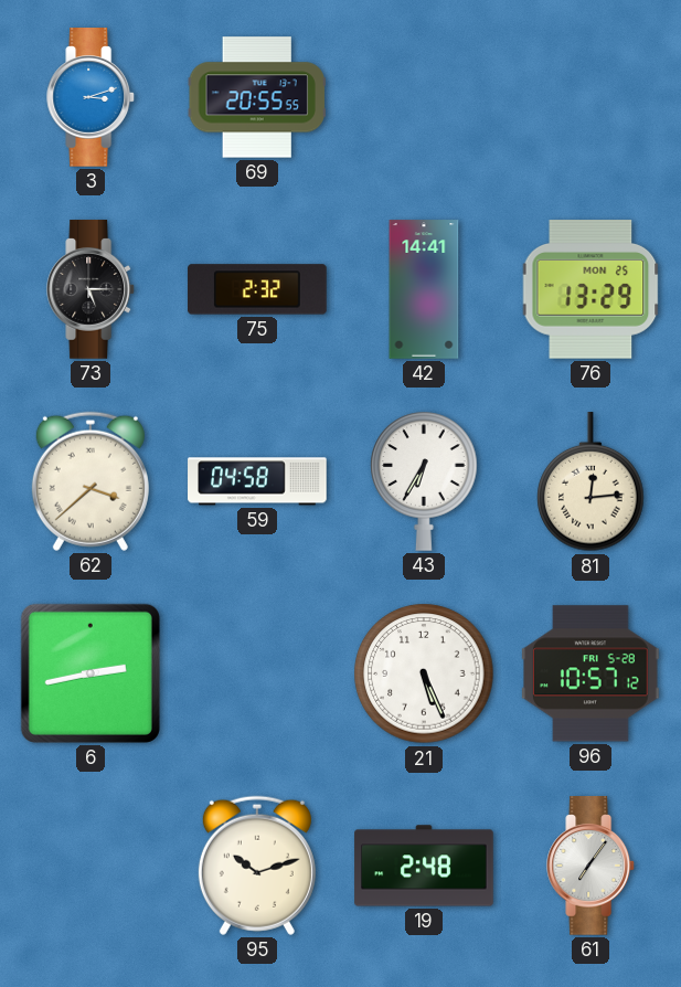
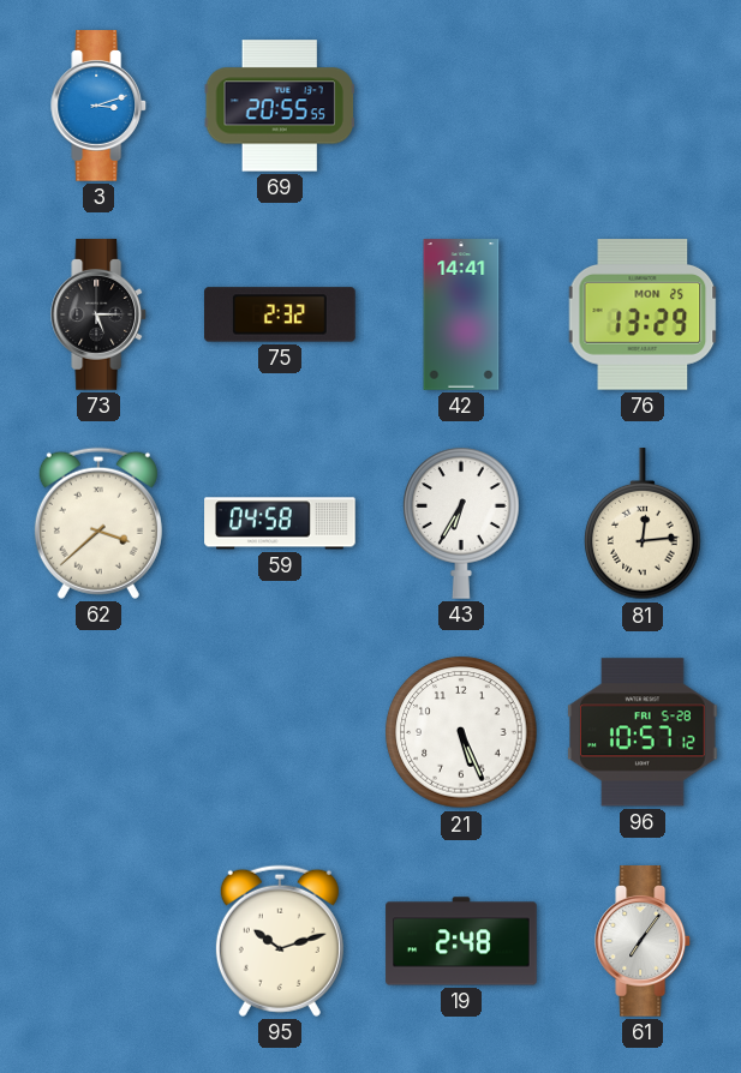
6: 2:43 -> none
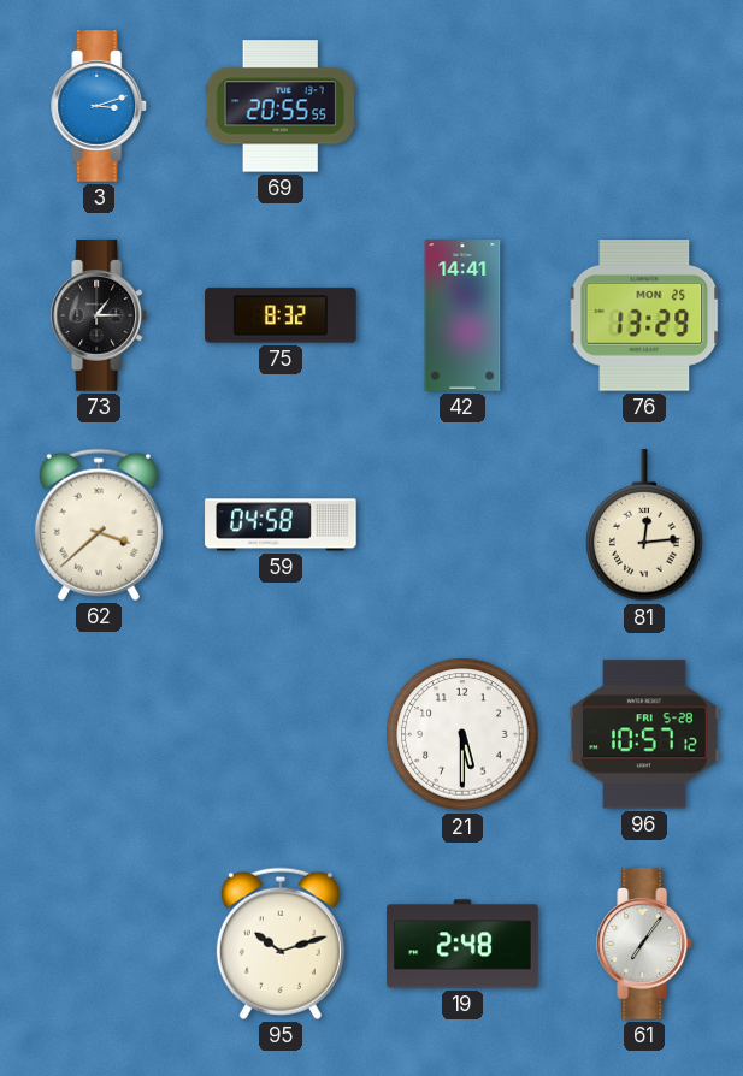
73: 5:15 -> 1:15
75: 2:32 -> 8:32
43: 6:35 -> none
21: 5:26 -> 5:30
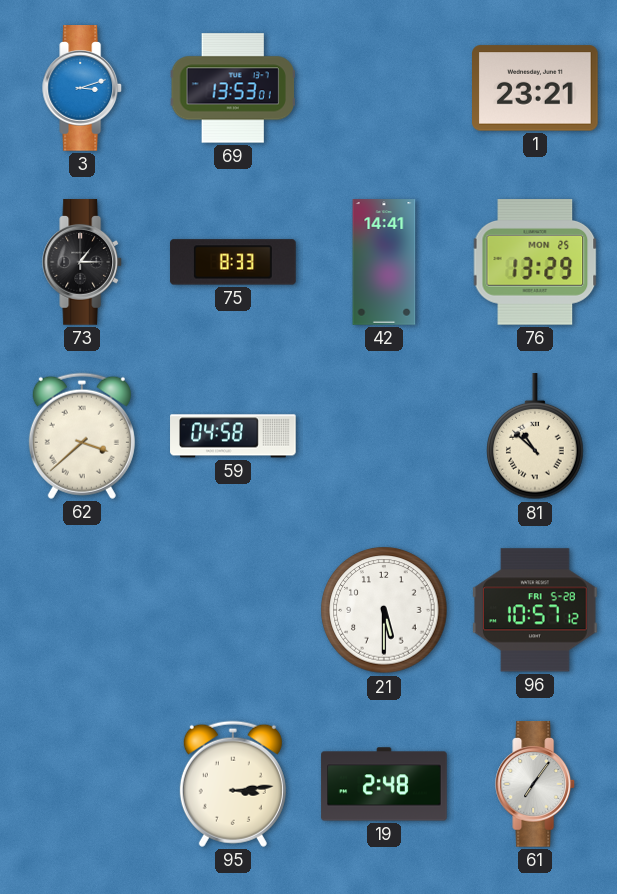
69: 20:55 -> 13:53
1: none -> 23:21
75: 8:32 -> 8:33
81: 12:14 -> 10:52
95: 10:12 -> 3:14
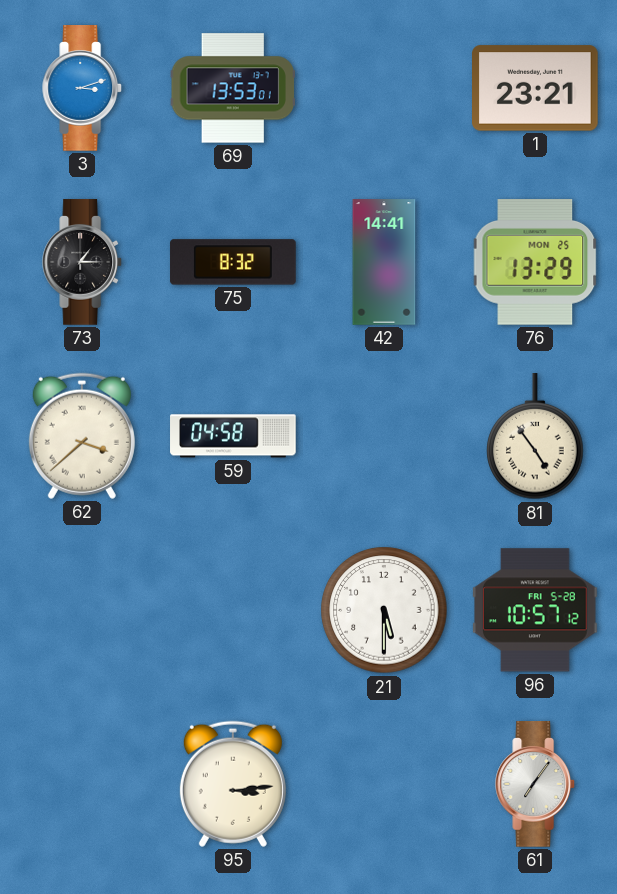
75: 8:33 -> 8:32
81: 10:52 -> 4:54
19: 2:48 -> none
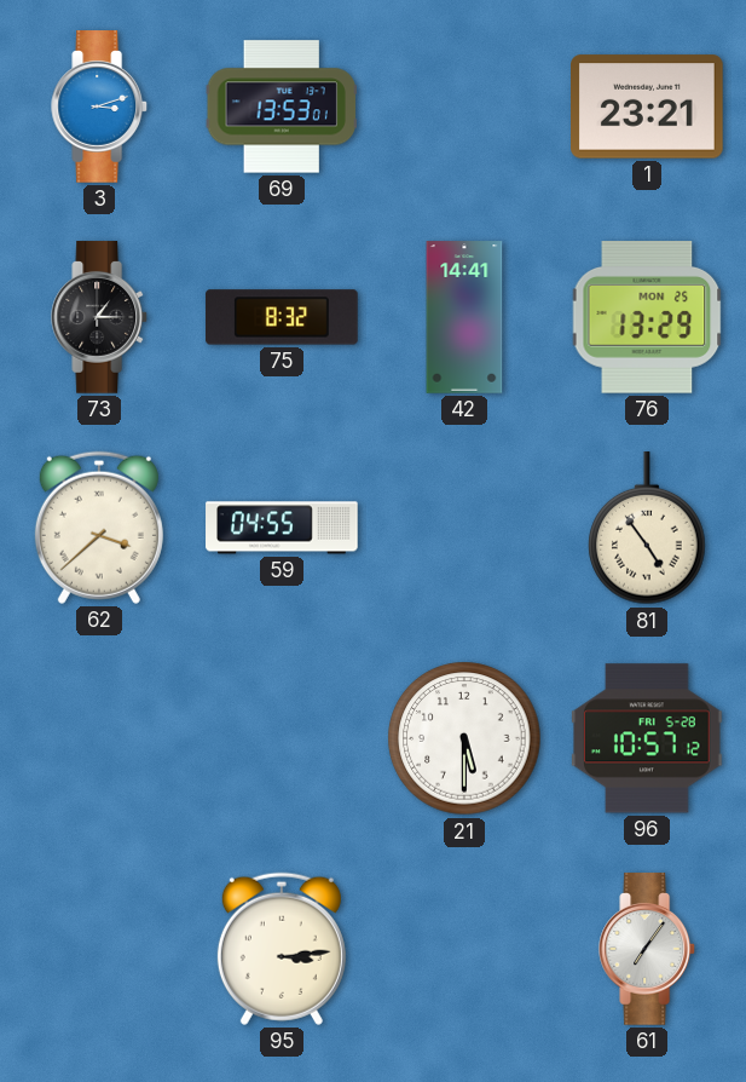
59: 04:58 -> 04:55
